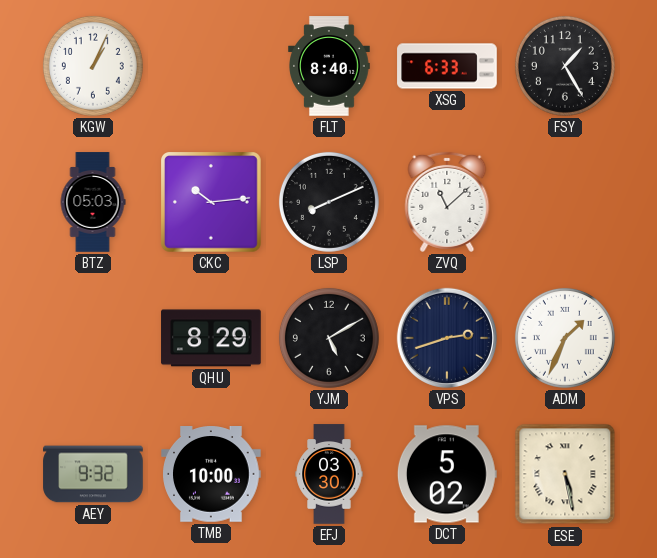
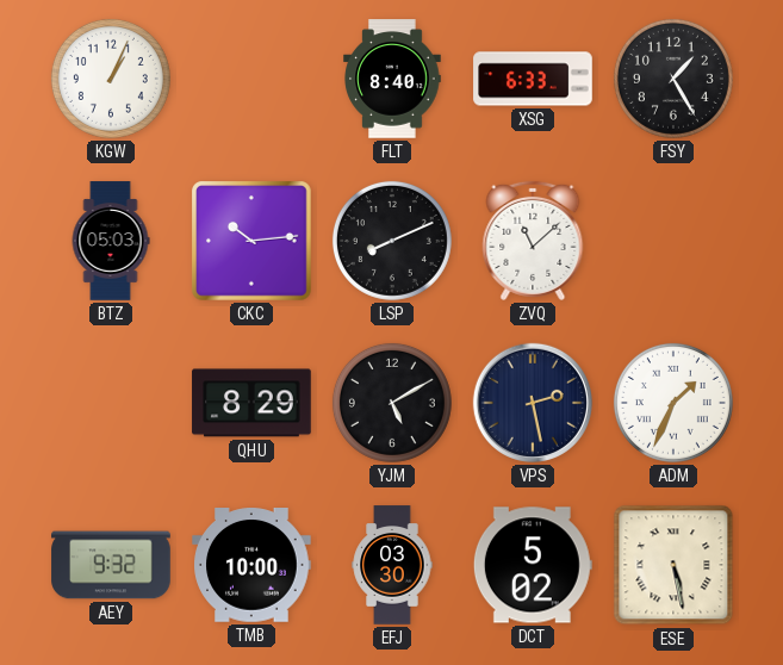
VPS: 2:42 -> 2:28
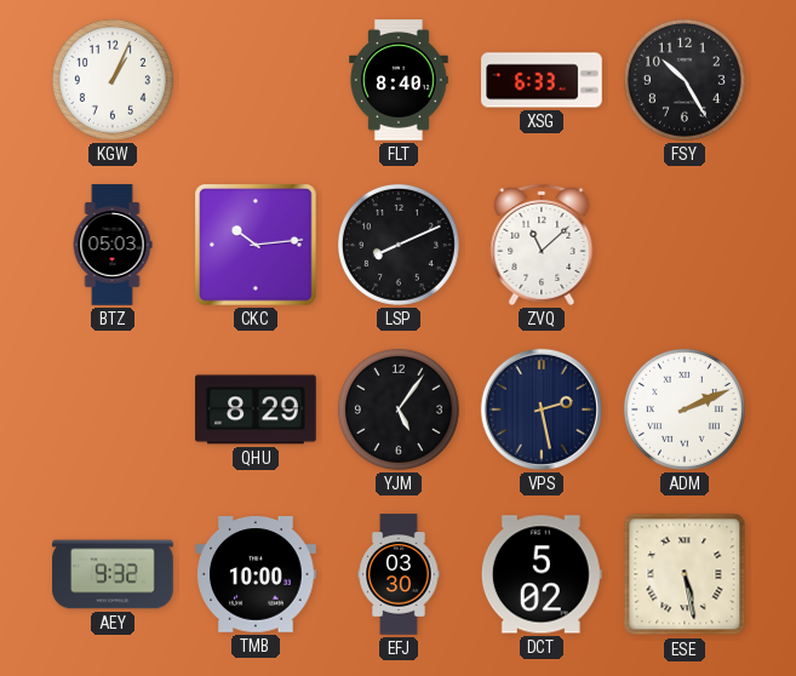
FSY: 1:25 -> 10:25
YJM: 5:10 -> 5:06
ADM: 1:34 -> 2:11
